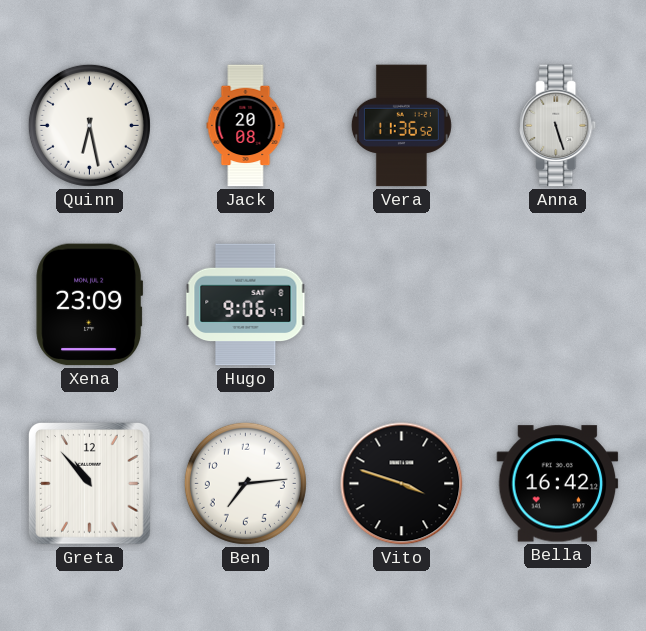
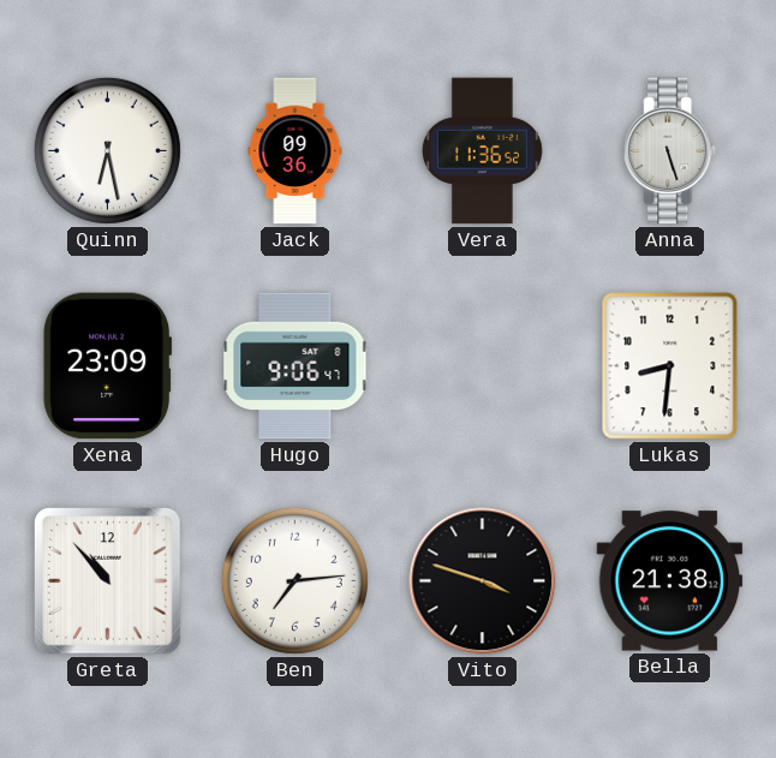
Jack: 20:08 -> 09:36
Lukas: none -> 8:31
Bella: 16:42 -> 21:38
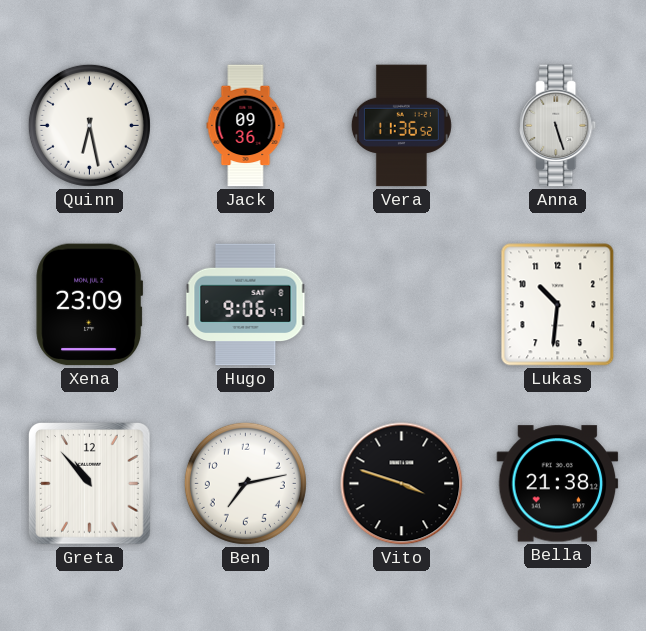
Lukas: 8:31 -> 10:31
Ben: 7:14 -> 7:13
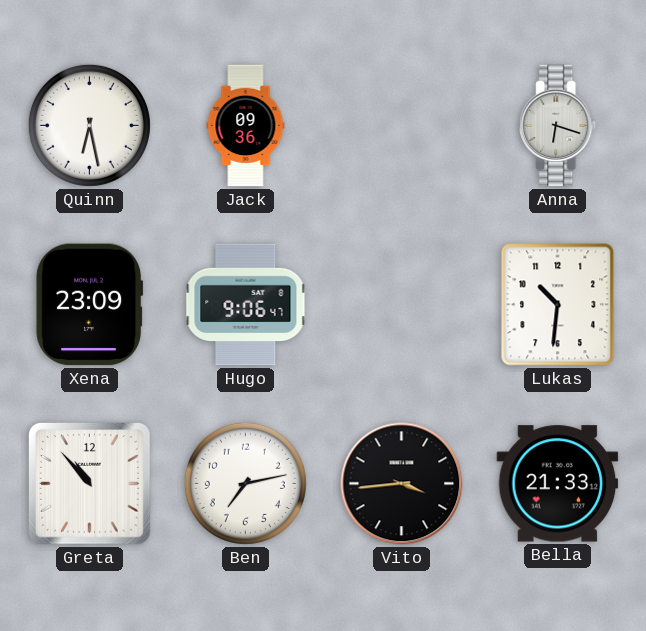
Vera: 11:36 -> none
Anna: 5:27 -> 6:18
Vito: 3:48 -> 3:44
Bella: 21:38 -> 21:33
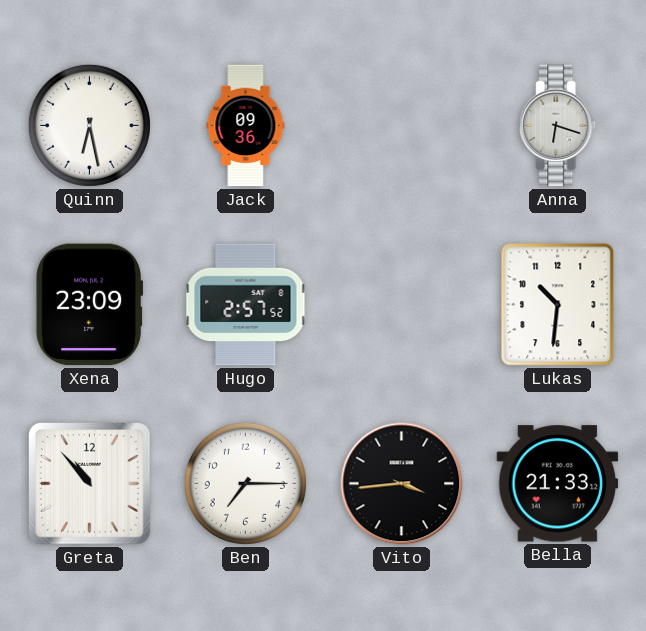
Hugo: 9:06 -> 2:57
Ben: 7:13 -> 7:15
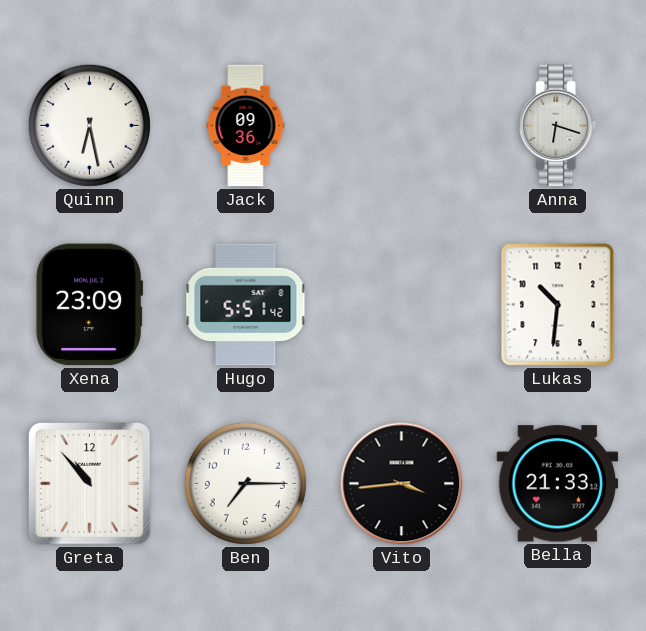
Hugo: 2:57 -> 5:51
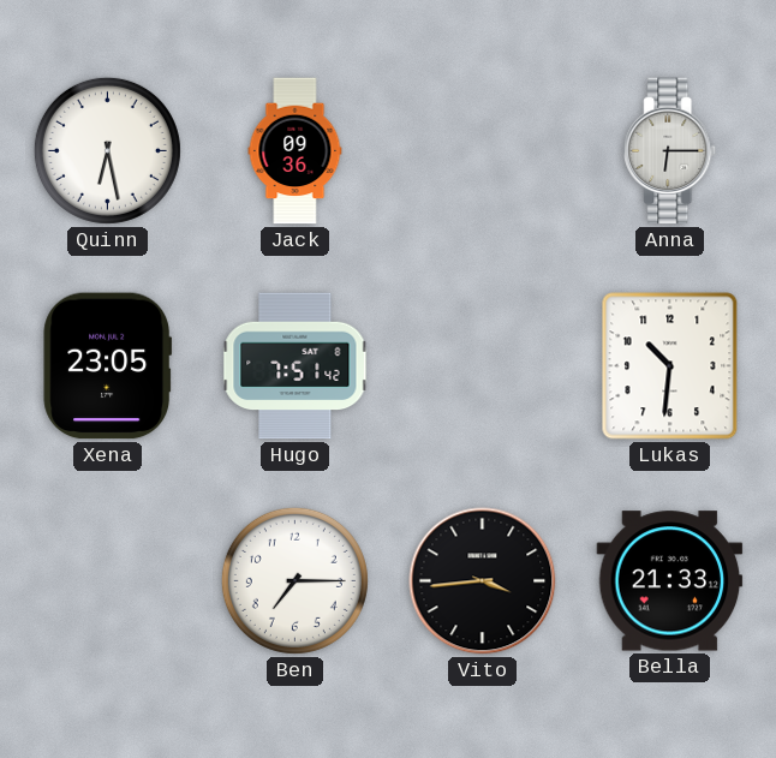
Anna: 6:18 -> 6:15
Xena: 23:09 -> 23:05
Hugo: 5:51 -> 7:51
Greta: 10:53 -> none
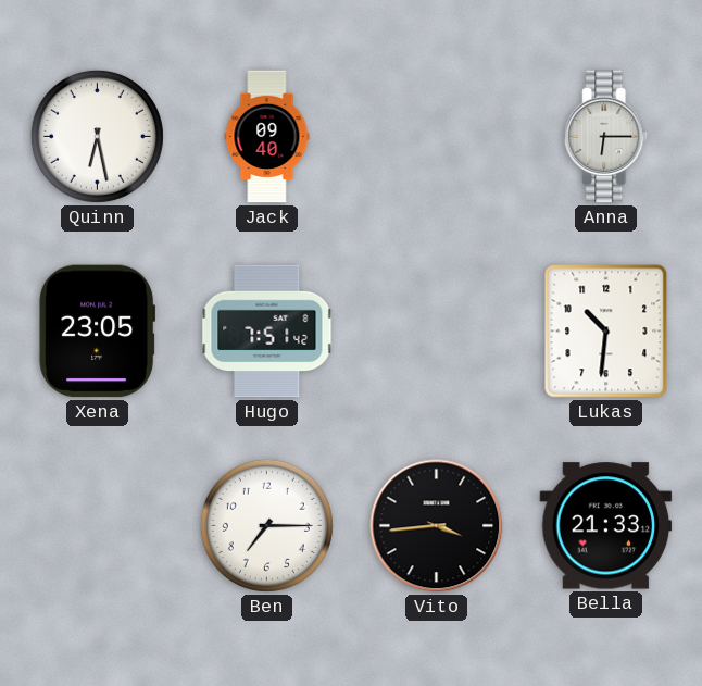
Jack: 09:36 -> 09:40
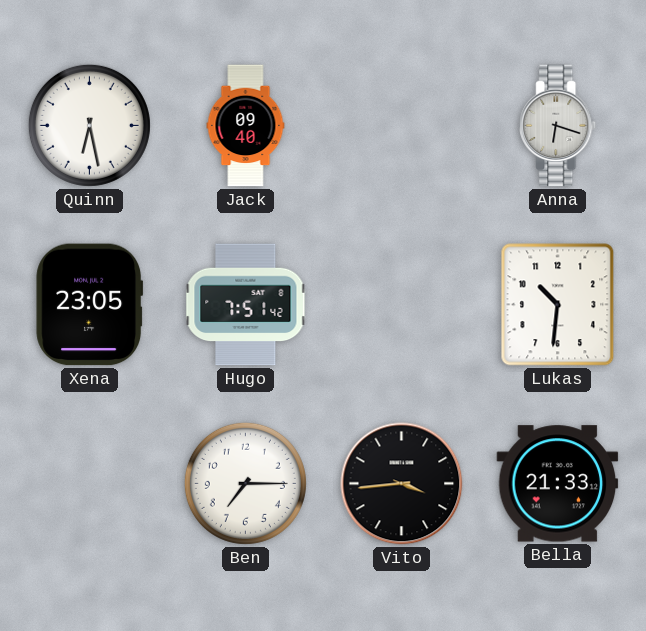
Anna: 6:15 -> 6:18
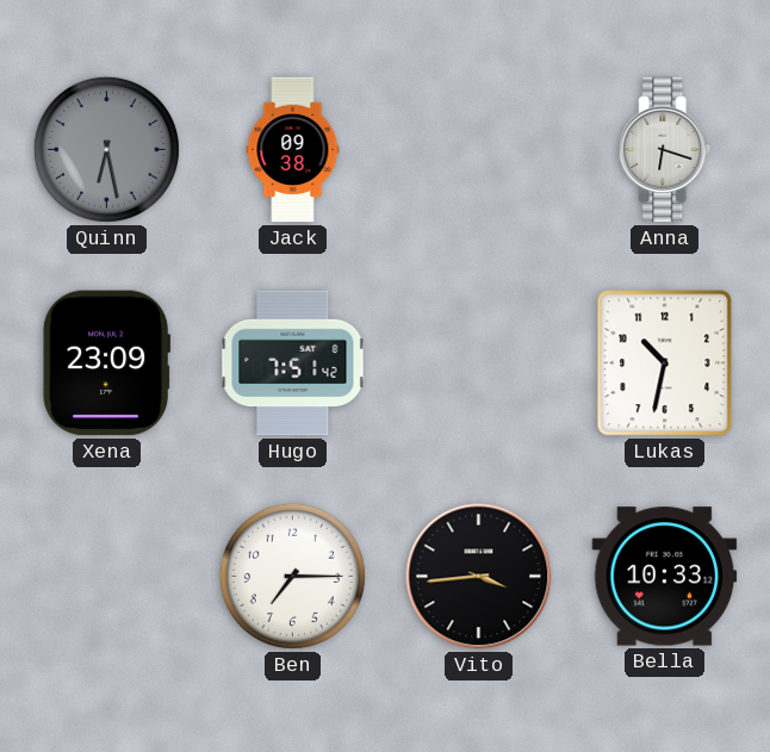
Quinn dial: white -> grey
Jack: 09:40 -> 09:38
Xena: 23:05 -> 23:09
Lukas: 10:31 -> 10:32
Bella: 21:33 -> 10:33
